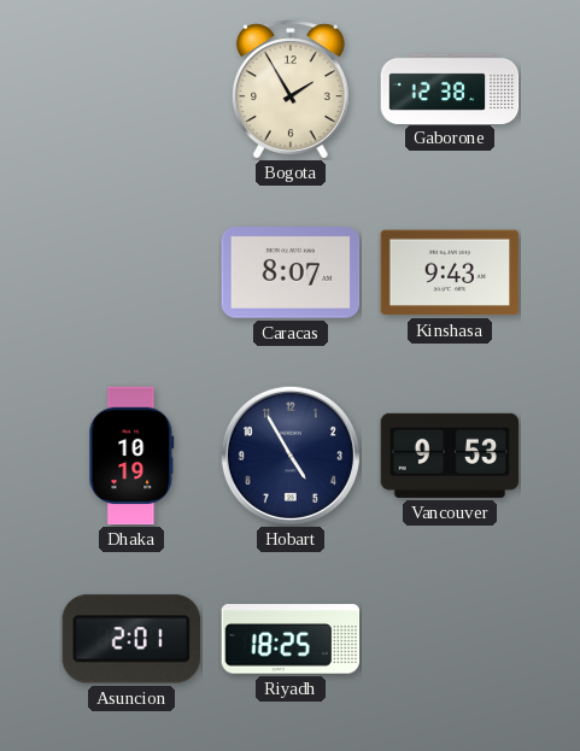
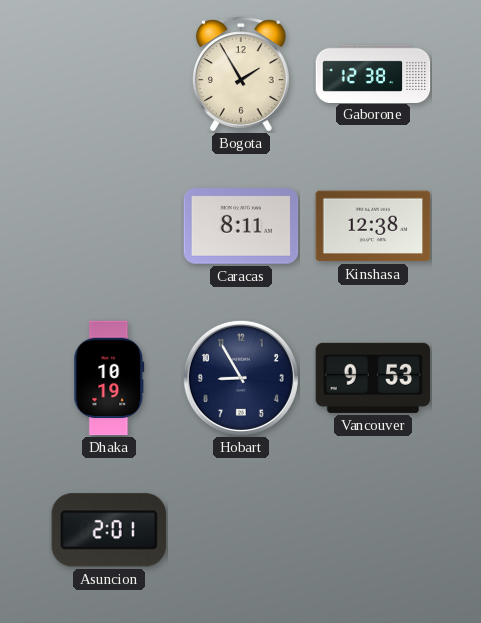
Caracas: 8:07 -> 8:11
Kinshasa: 9:43 -> 12:38
Hobart: 4:55 -> 8:55
Riyadh: 18:25 -> none
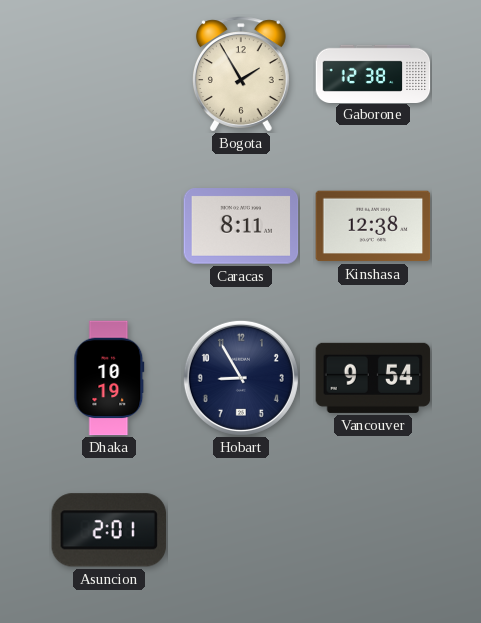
Vancouver: 9:53 -> 9:54
